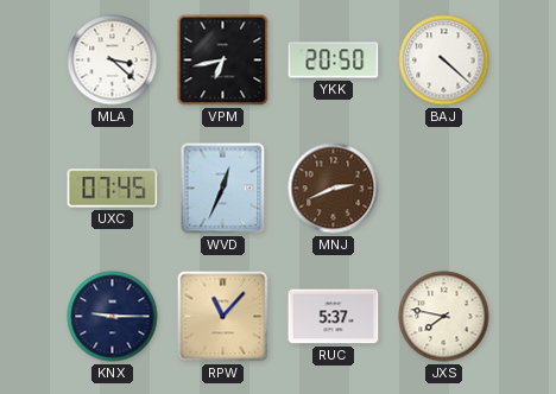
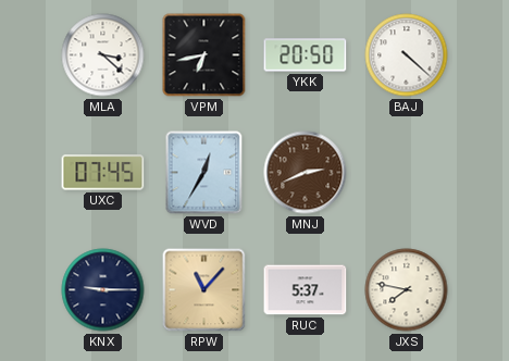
WVD: 12:34 -> 12:35
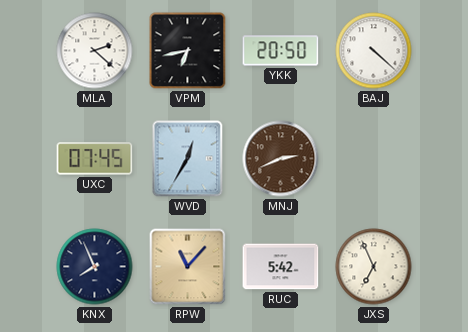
MLA: 3:22 -> 2:22
KNX: 9:15 -> 7:56
RUC: 5:37 -> 5:42
JXS: 7:47 -> 6:56
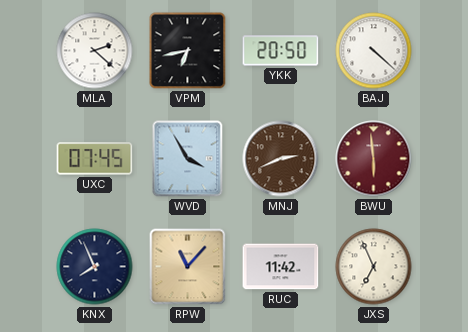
WVD: 12:35 -> 3:55
BWU: none -> 5:59
RUC: 5:42 -> 11:42
